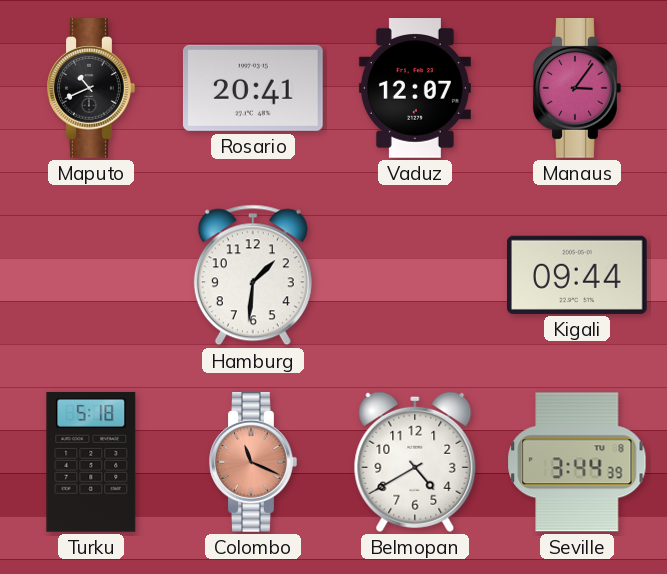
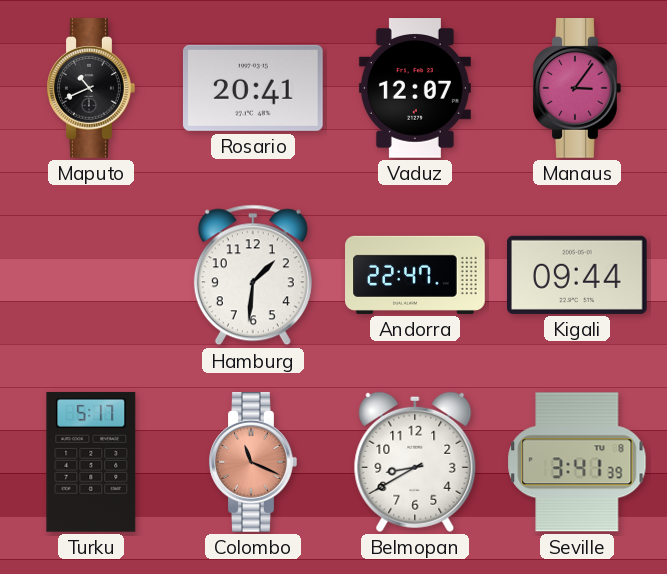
Andorra: none -> 22:47
Turku: 5:18 -> 5:17
Belmopan: 4:40 -> 8:40
Seville: 3:44 -> 3:41
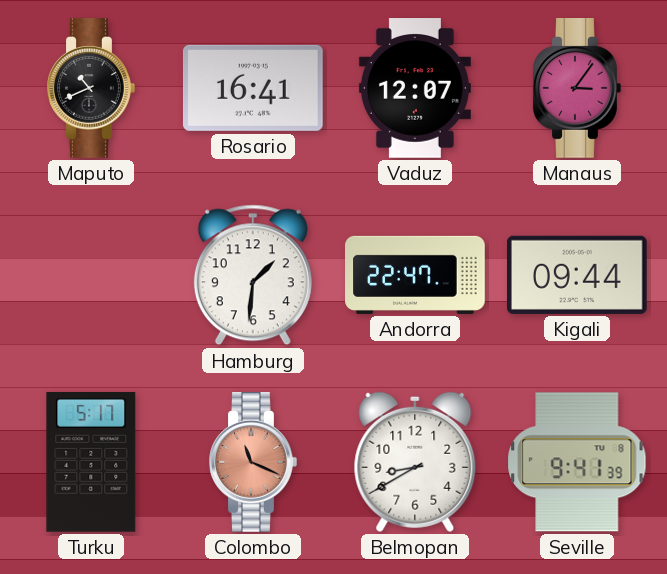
Rosario: 20:41 -> 16:41
Seville: 3:41 -> 9:41
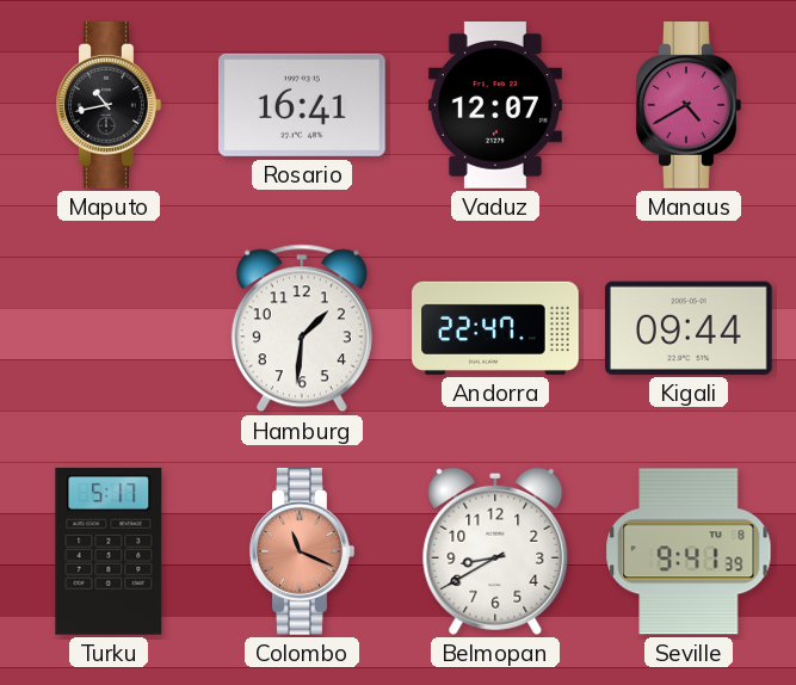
Maputo: 10:41 -> 10:43
Manaus: 3:06 -> 4:40
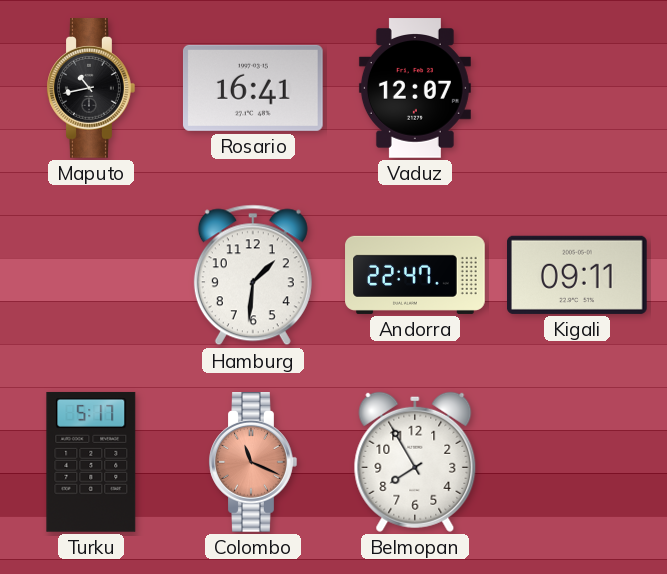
Manaus: 4:40 -> none
Kigali: 09:44 -> 09:11
Belmopan: 8:40 -> 7:55
Seville: 9:41 -> none
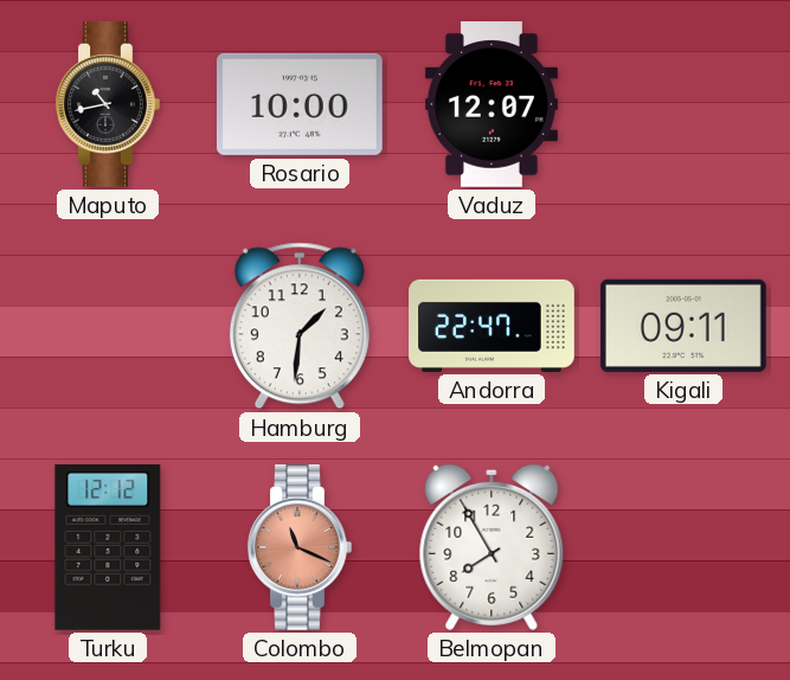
Rosario: 16:41 -> 10:00
Turku: 5:17 -> 12:12
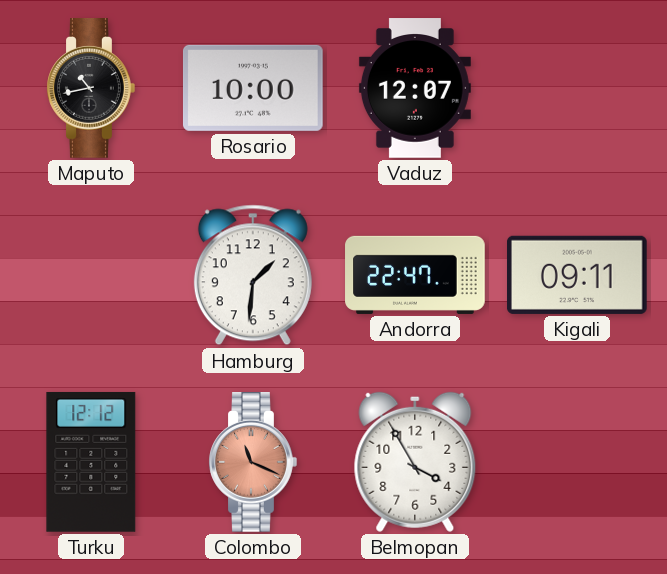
Belmopan: 7:55 -> 3:55
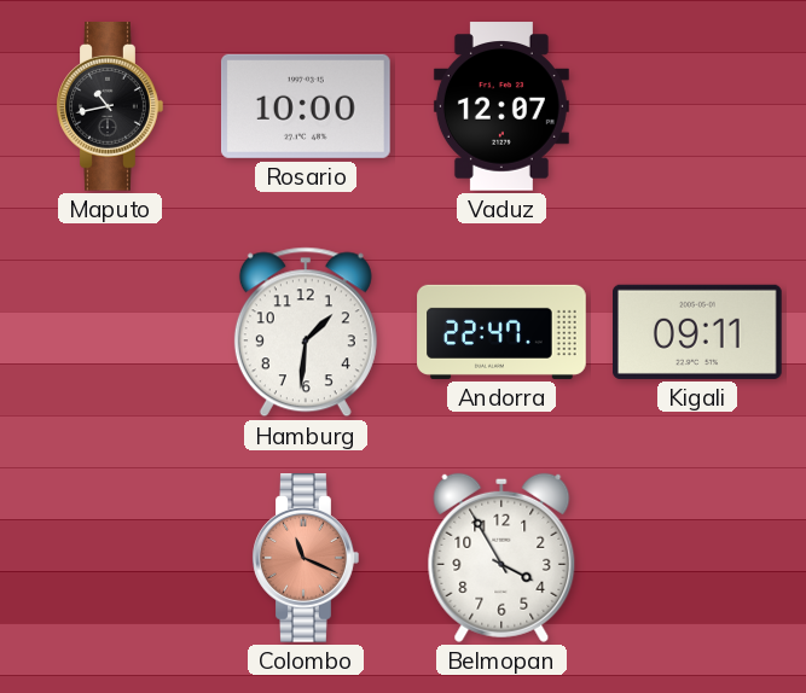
Turku: 12:12 -> none
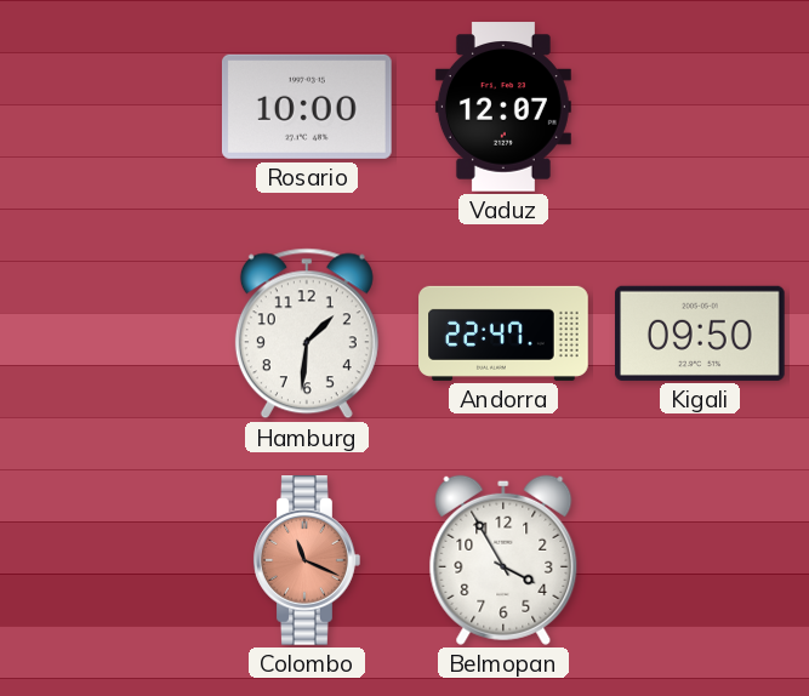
Maputo: 10:43 -> none
Kigali: 09:11 -> 09:50
